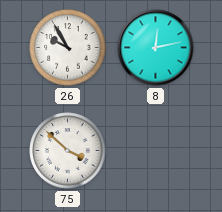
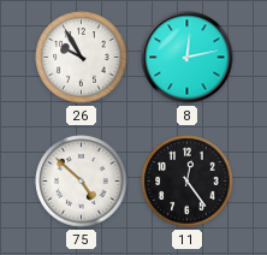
75: 3:52 -> 4:52
11: none -> 12:24
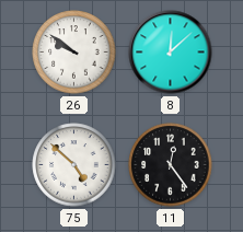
26: 9:55 -> 9:51
8: 12:13 -> 12:08
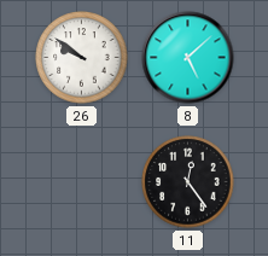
8: 12:08 -> 5:08
75: 4:52 -> none
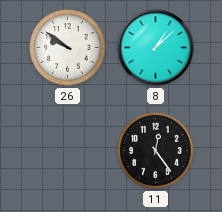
8: 5:08 -> 1:08
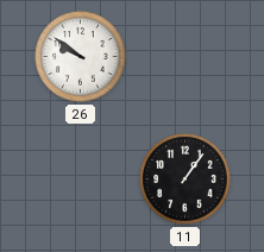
8: 1:08 -> none
11: 12:24 -> 1:06
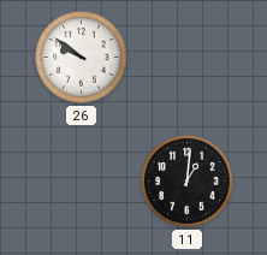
11: 1:06 -> 1:01
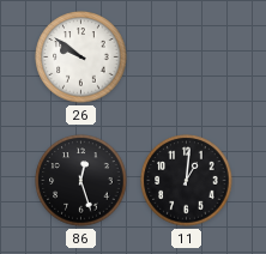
86: none -> 12:27
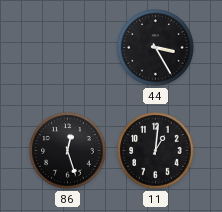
26: 9:51 -> none
44: none -> 3:25
